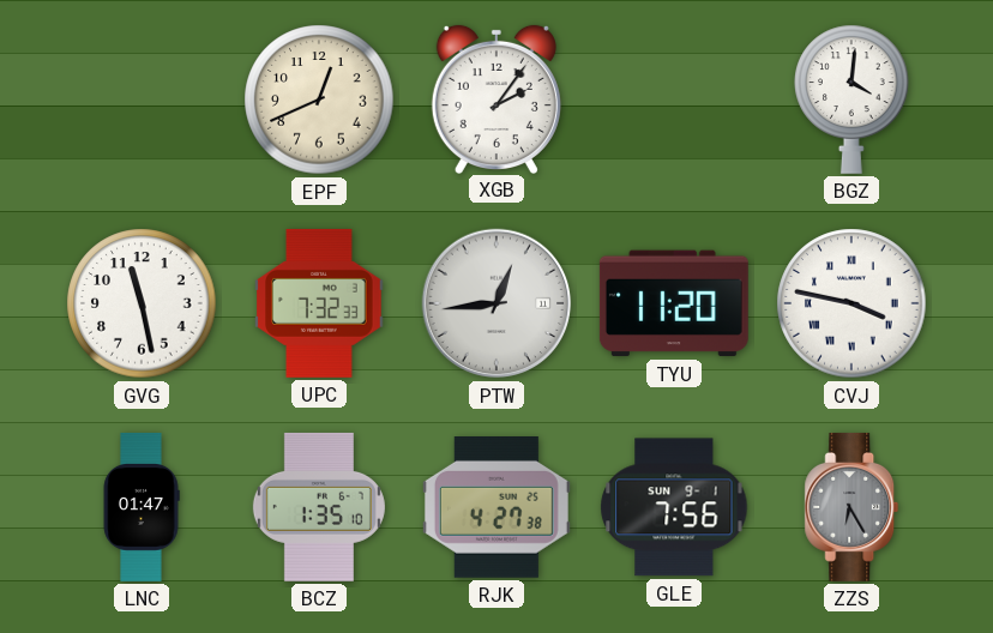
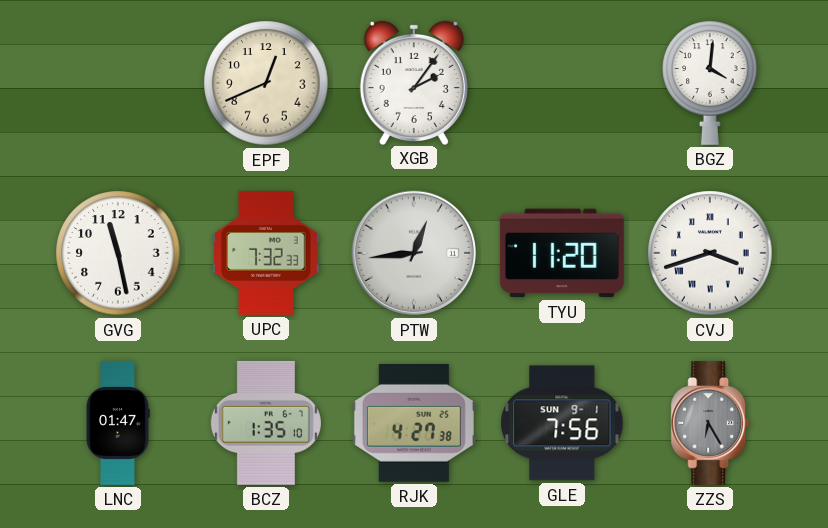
CVJ: 3:47 -> 3:42
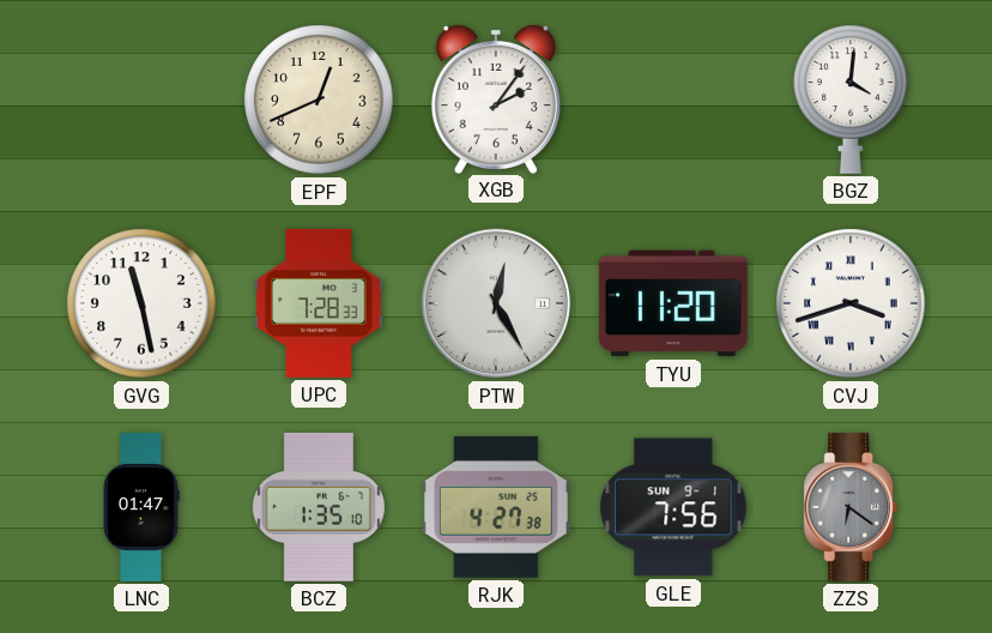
UPC: 7:32 -> 7:28
PTW: 12:44 -> 12:25
ZZS: 6:25 -> 6:21
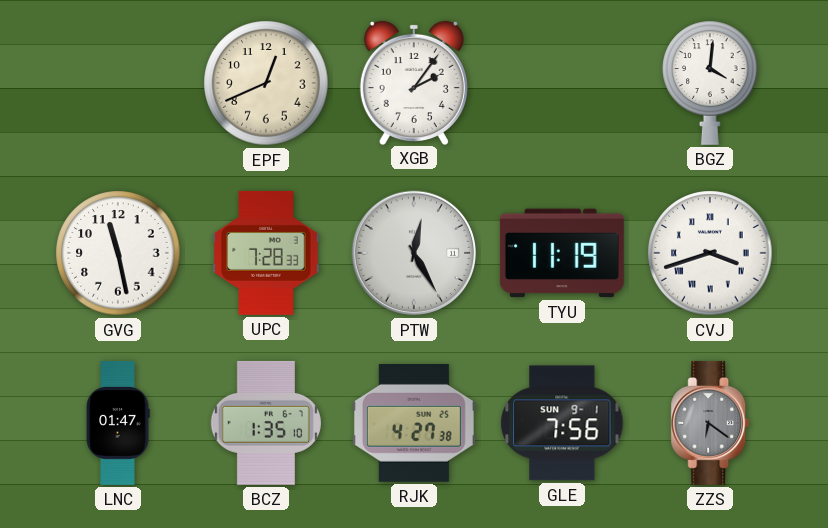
TYU: 11:20 -> 11:19
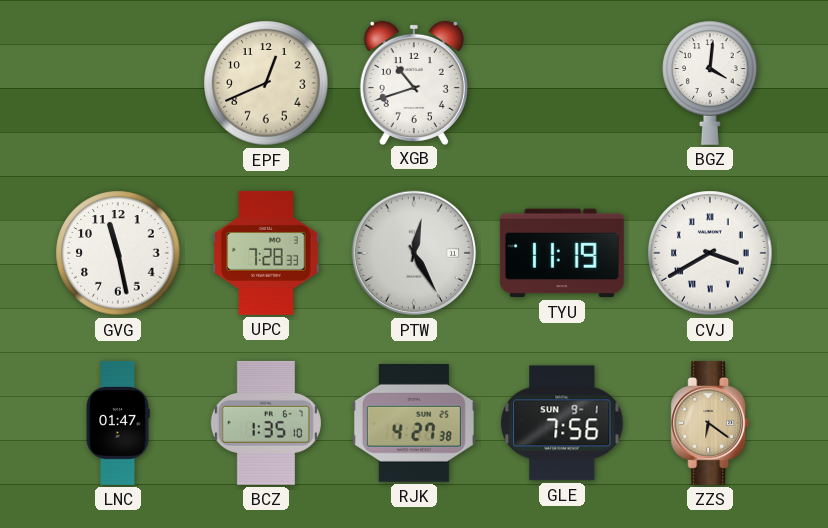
XGB: 2:06 -> 10:42
CVJ: 3:42 -> 3:40
ZZS dial: grey -> champagne
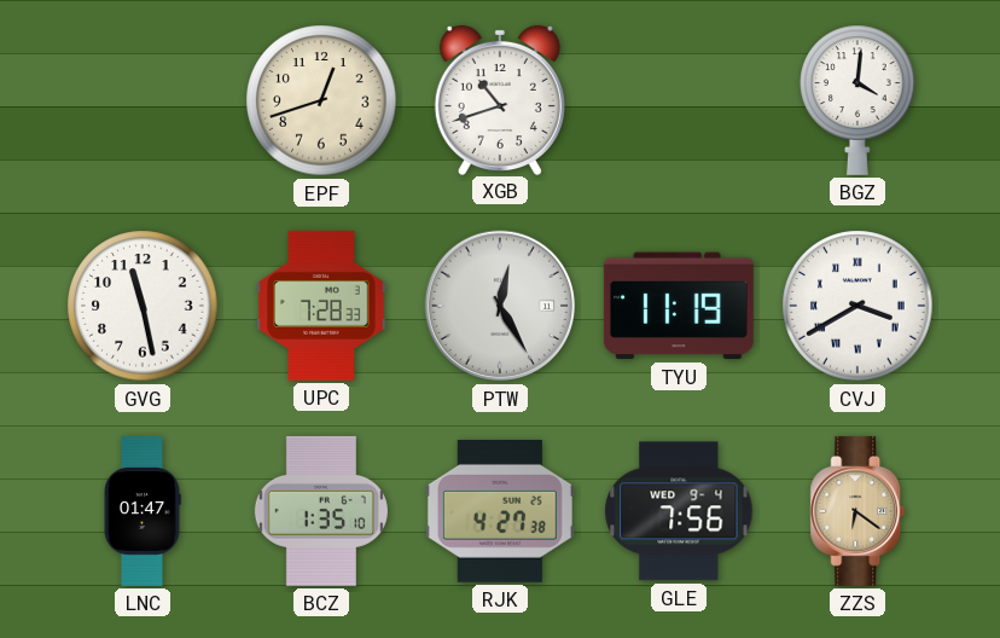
EPF: 12:41 -> 12:42
GLE date: SUN 9-1 -> WED 9-4
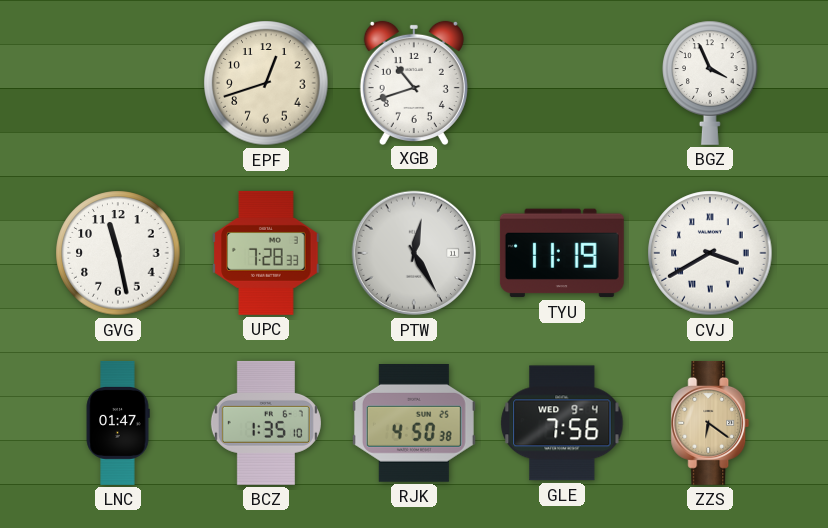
BGZ: 4:01 -> 3:56
RJK: 4:27 -> 4:50
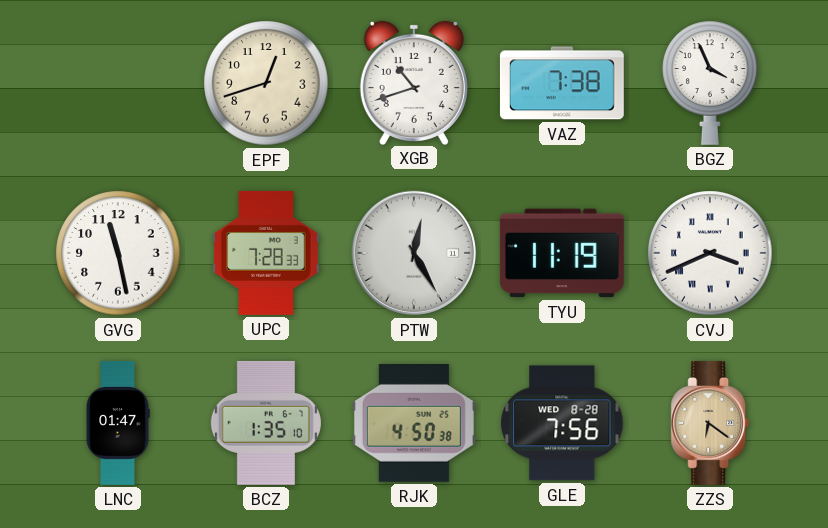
VAZ: none -> 7:38
CVJ: 3:40 -> 3:41
GLE date: WED 9-4 -> WED 8-28
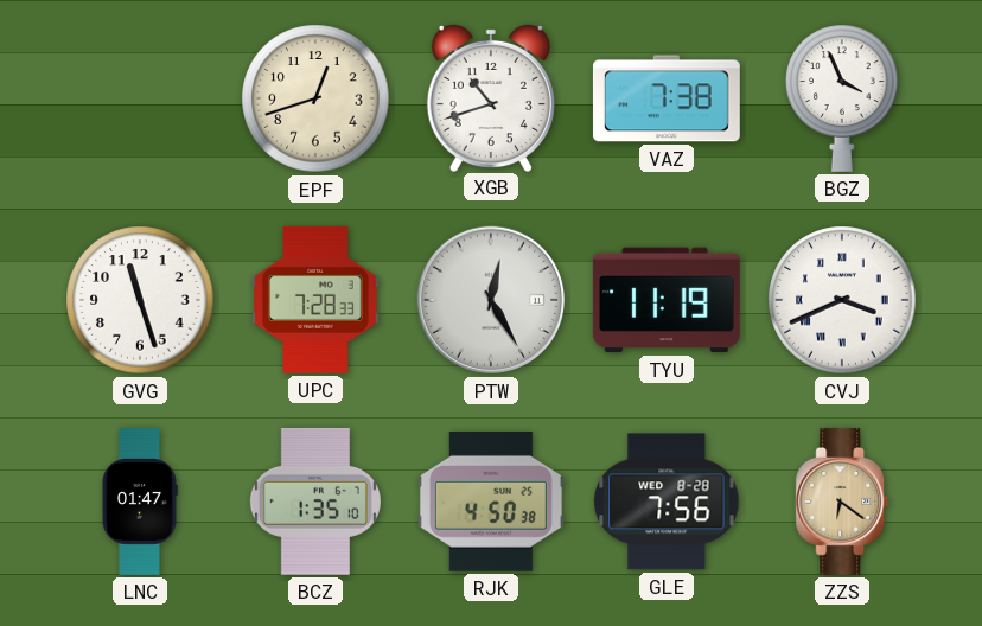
GVG: 11:28 -> 11:27
